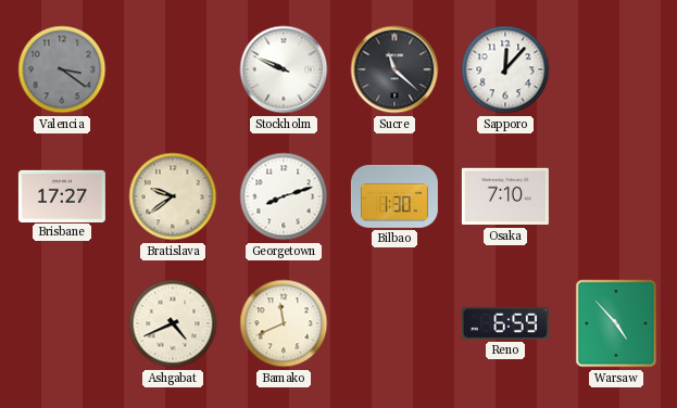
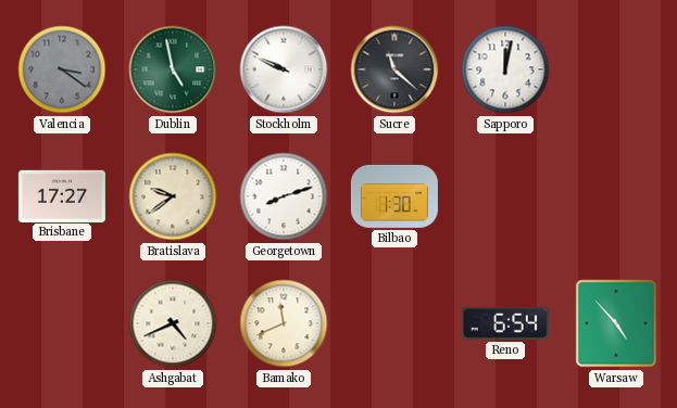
Dublin: none -> 4:58
Sapporo: 12:07 -> 12:02
Osaka: 7:10 -> none
Reno: 6:59 -> 6:54
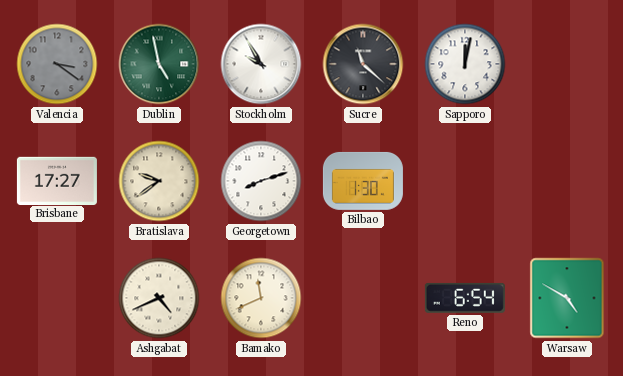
Stockholm: 9:49 -> 9:55
Warsaw: 4:53 -> 4:50
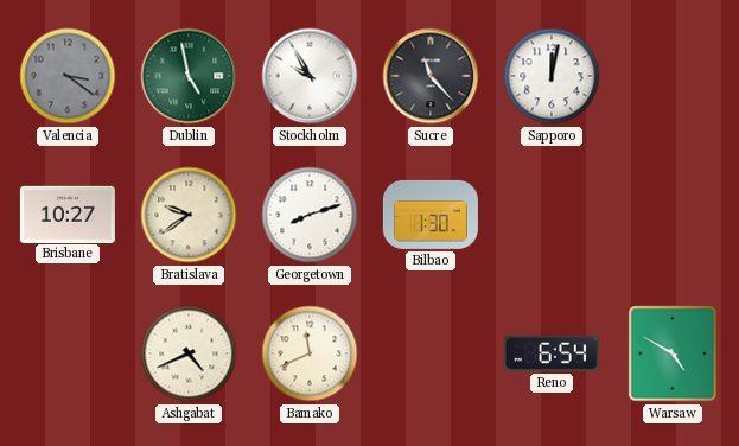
Sucre: 11:22 -> 11:23
Brisbane: 17:27 -> 10:27
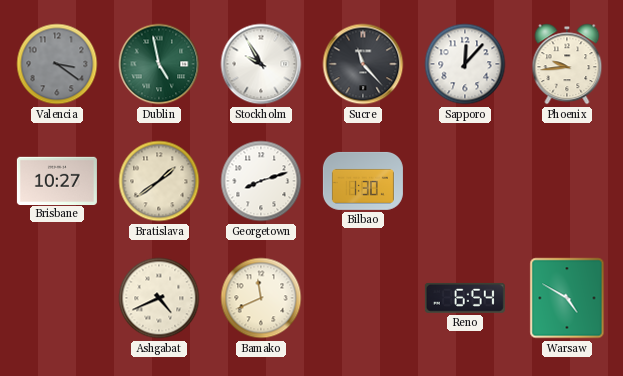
Sapporo: 12:02 -> 12:07
Phoenix: none -> 9:44
Bratislava: 9:39 -> 1:39
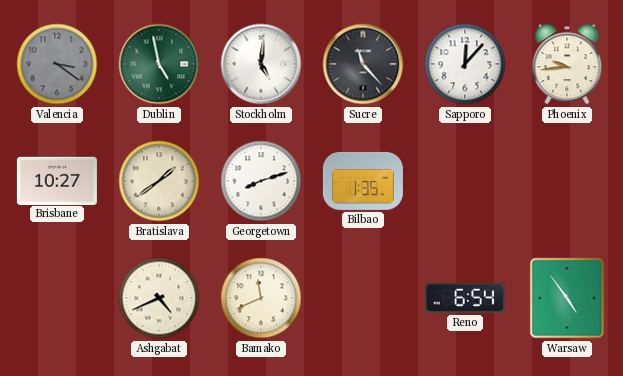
Stockholm: 9:55 -> 5:01
Bilbao: 1:30 -> 1:35
Warsaw: 4:50 -> 4:54
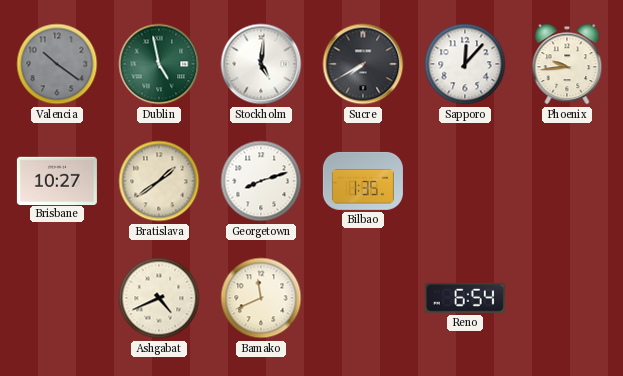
Valencia: 3:21 -> 10:21
Sucre: 11:23 -> 7:40
Warsaw: 4:54 -> none
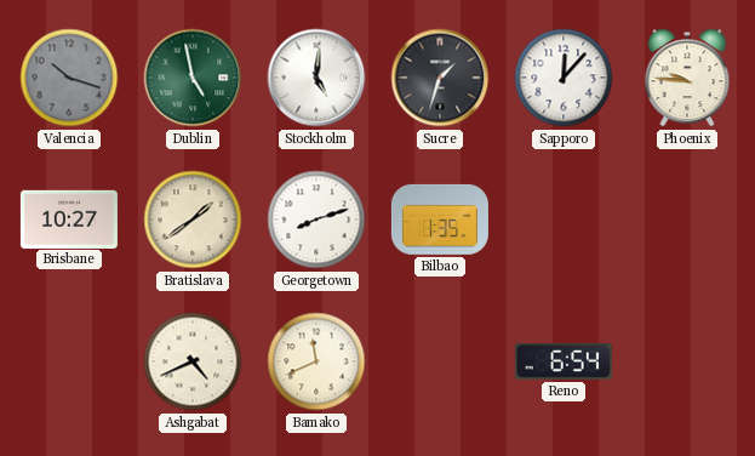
Valencia: 10:21 -> 10:18
Sucre: 7:40 -> 1:33
Phoenix: 9:44 -> 9:46
